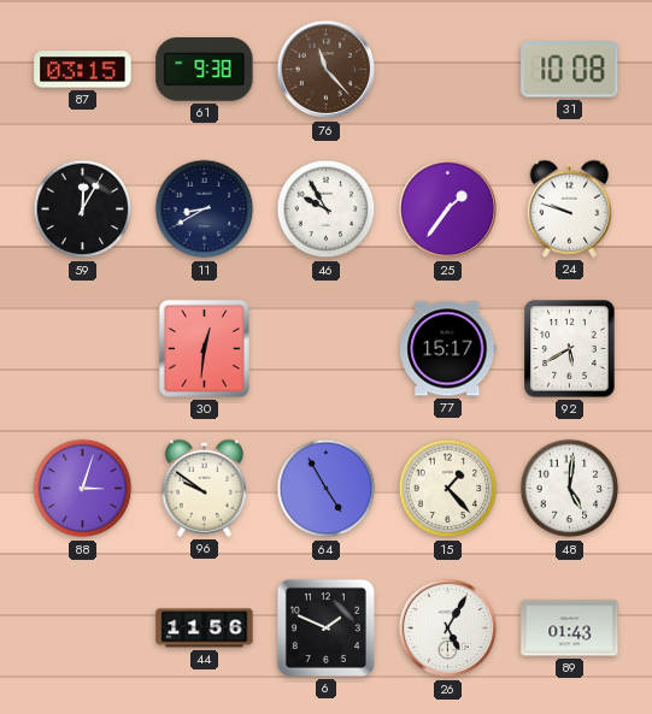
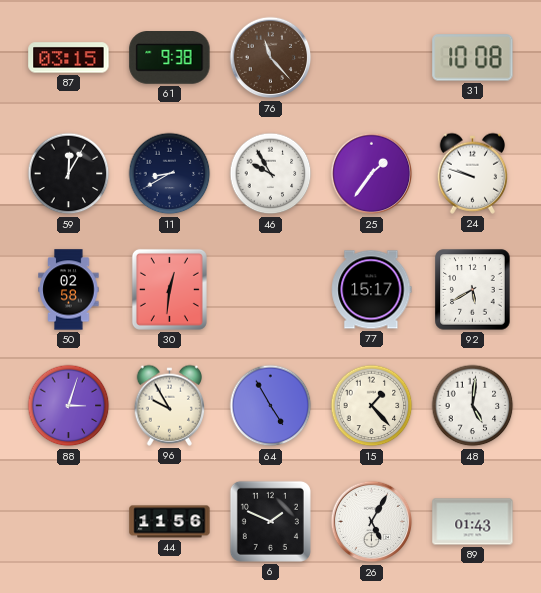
50: none -> 02:58
96: 9:51 -> 9:55
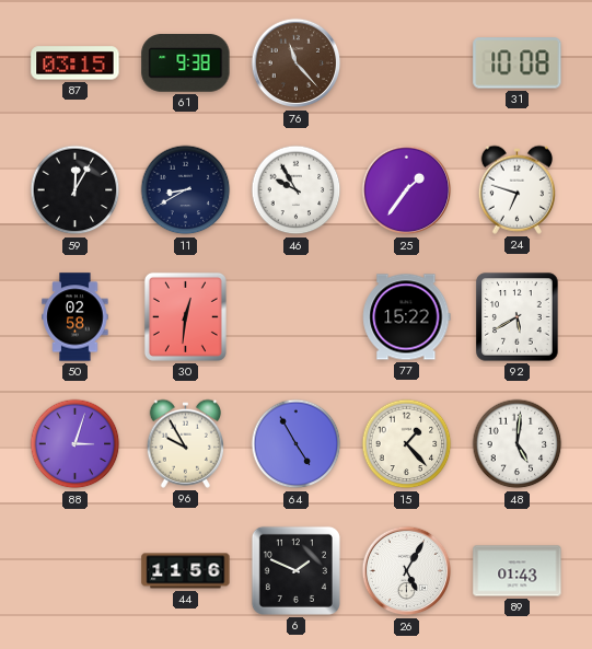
24: 9:48 -> 6:48
77: 15:17 -> 15:22
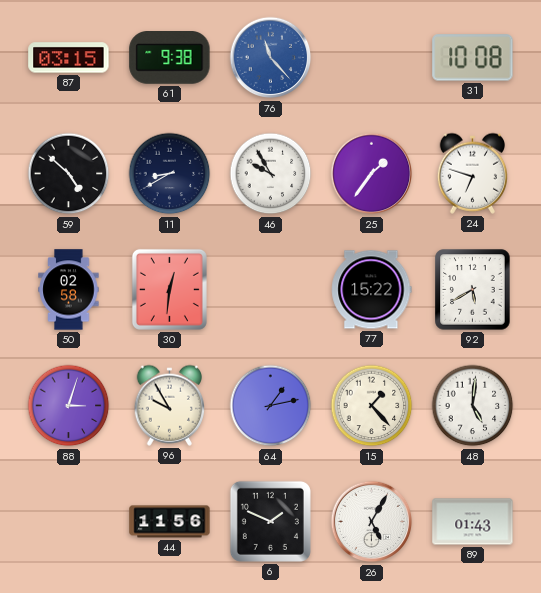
76 dial: brown -> blue
59: 12:05 -> 4:52
64: 4:55 -> 1:13
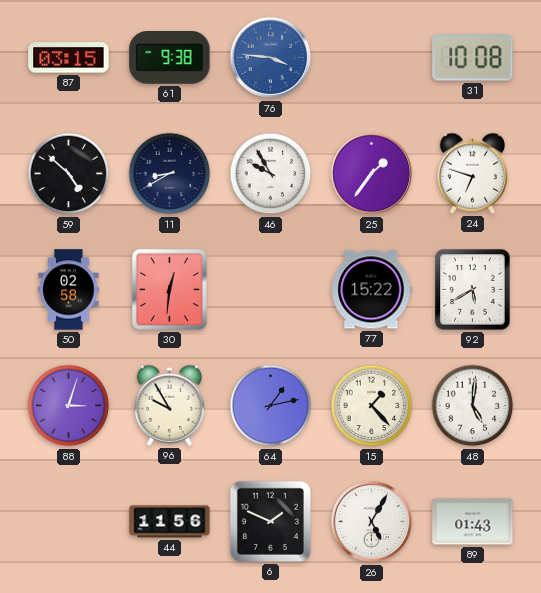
76: 11:23 -> 3:46
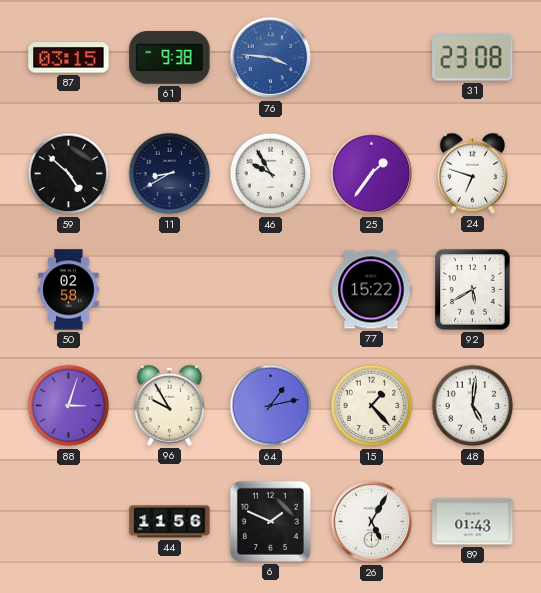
31: 10:08 -> 23:08
30: 12:31 -> none
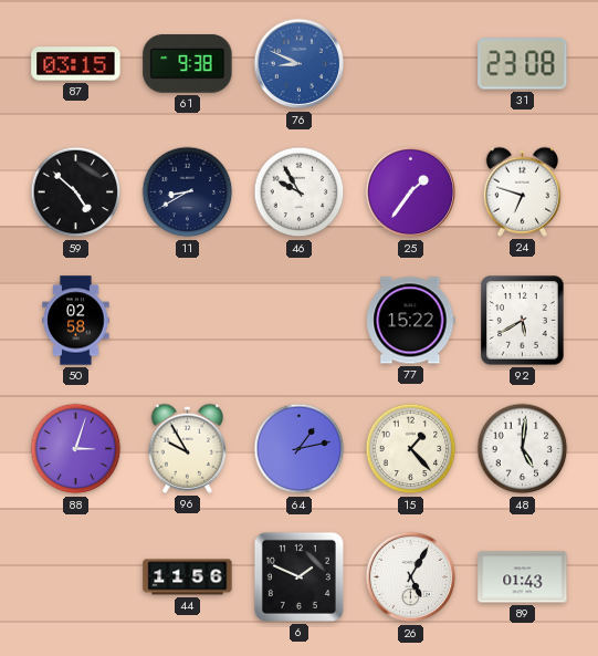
76: 3:46 -> 8:49
